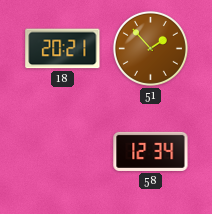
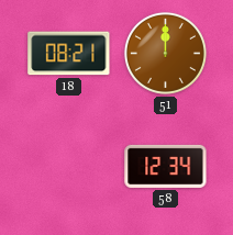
18: 20:21 -> 08:21
51: 1:53 -> 12:00
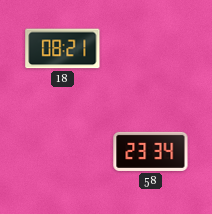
51: 12:00 -> none
58: 12:34 -> 23:34
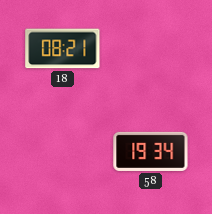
58: 23:34 -> 19:34
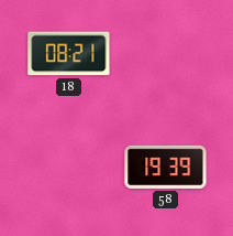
58: 19:34 -> 19:39
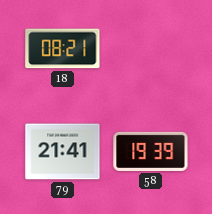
79: none -> 21:41
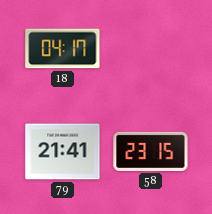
18: 08:21 -> 04:17
58: 19:39 -> 23:15
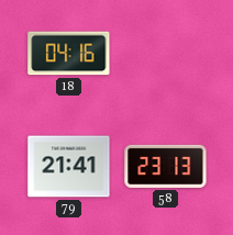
18: 04:17 -> 04:16
58: 23:15 -> 23:13
